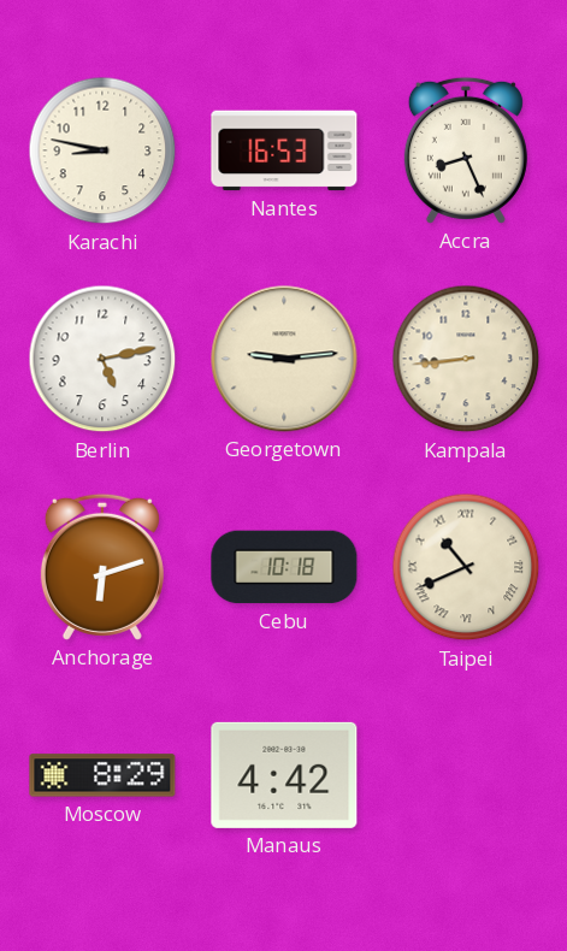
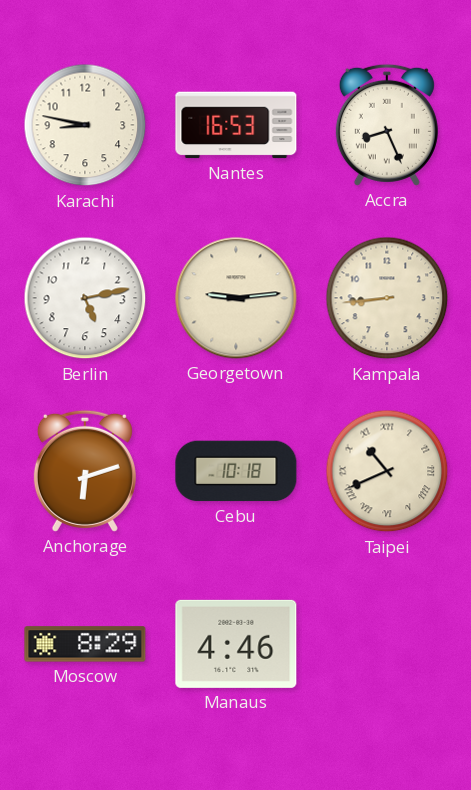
Manaus: 4:42 -> 4:46
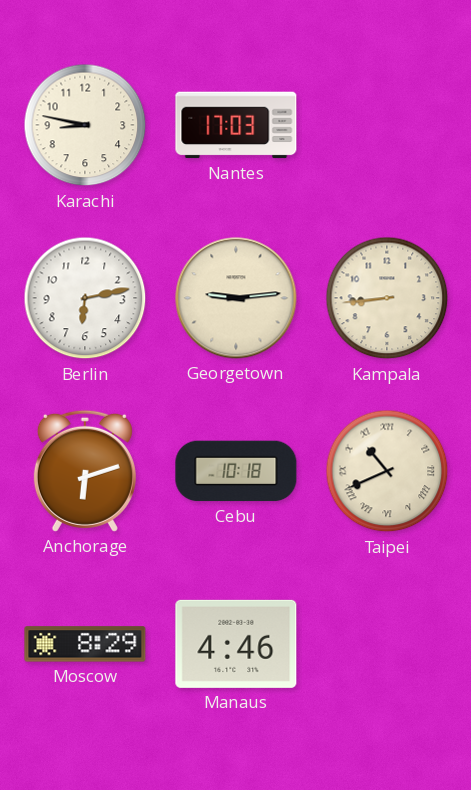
Nantes: 16:53 -> 17:03
Accra: 8:26 -> none
Berlin: 5:13 -> 6:13
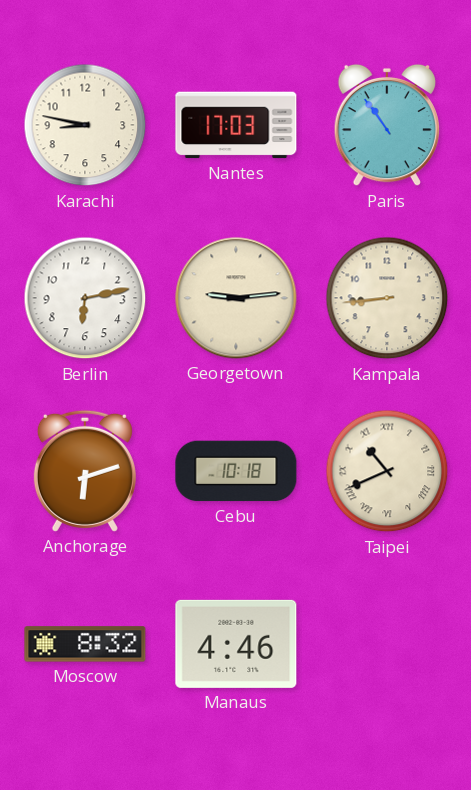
Paris: none -> 10:54
Moscow: 8:29 -> 8:32
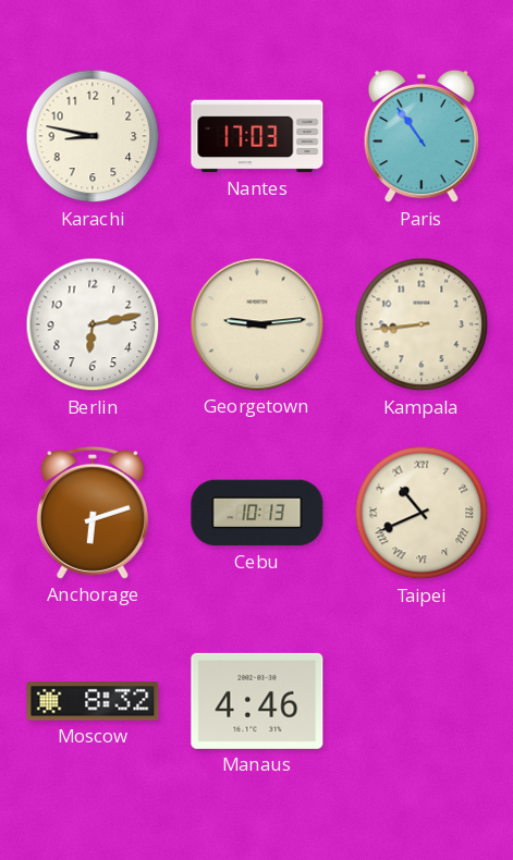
Cebu: 10:18 -> 10:13
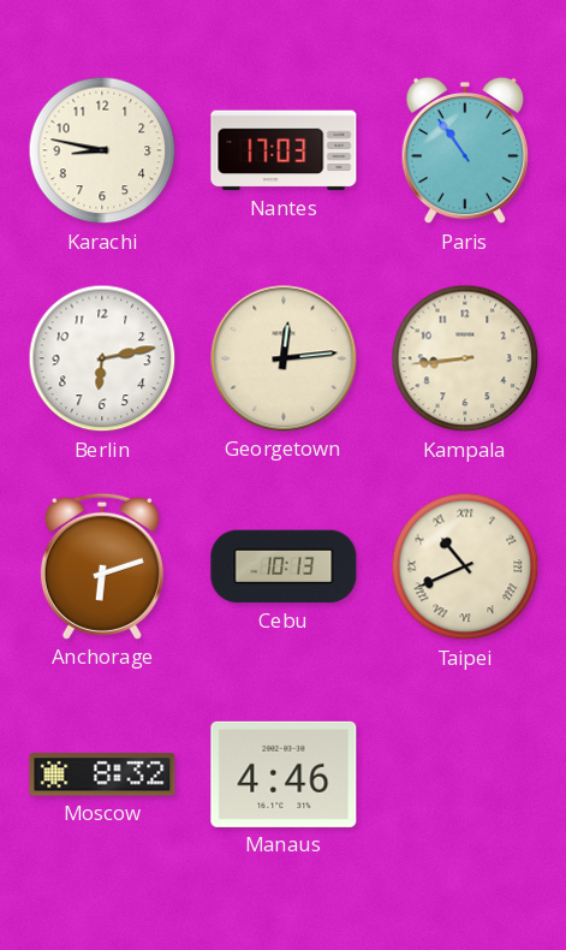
Georgetown: 9:14 -> 12:14
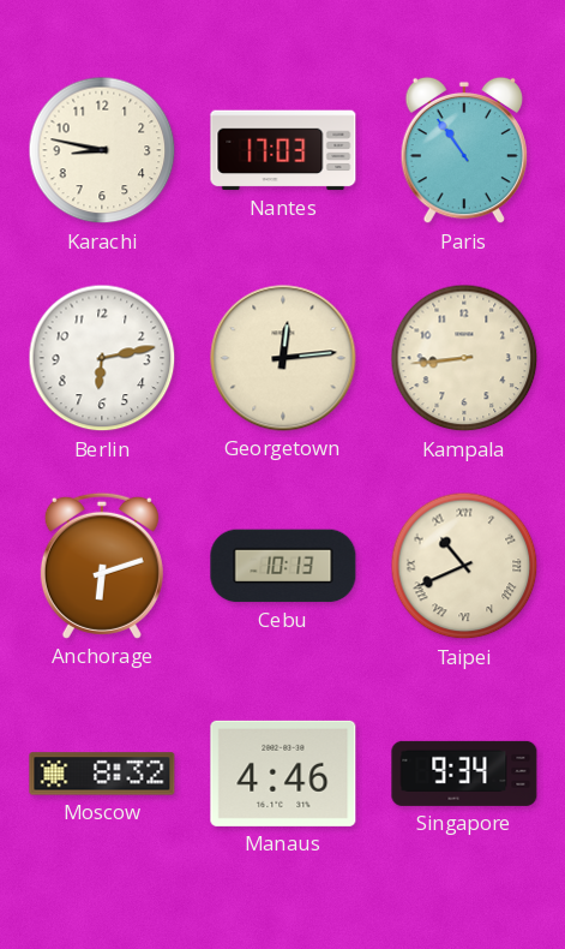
Singapore: none -> 9:34
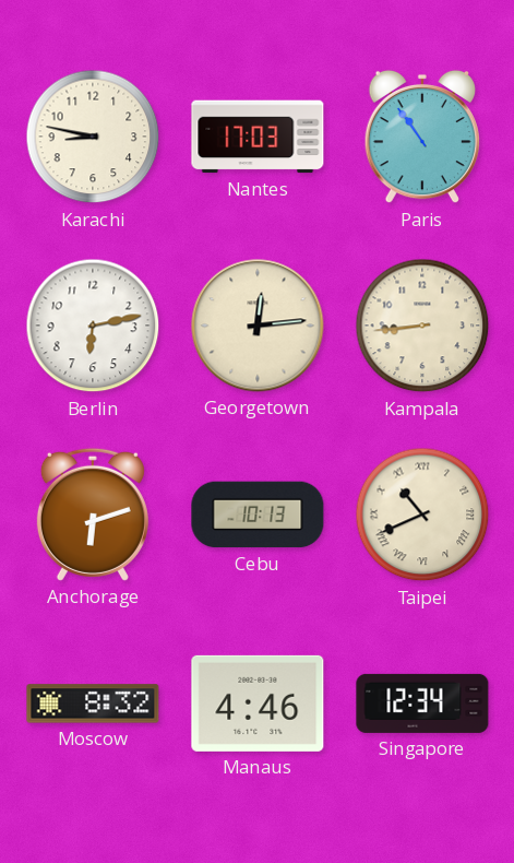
Singapore: 9:34 -> 12:34
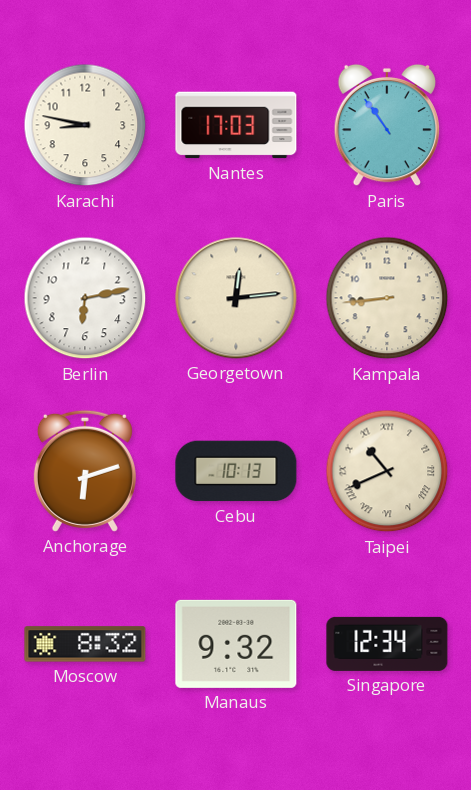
Manaus: 4:46 -> 9:32
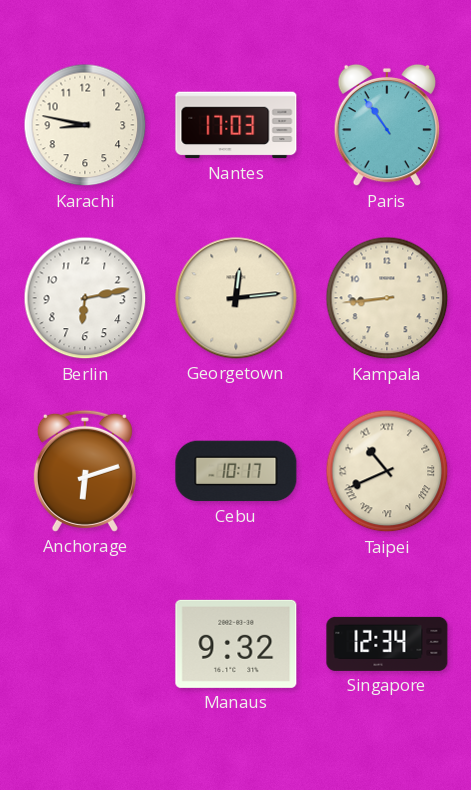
Cebu: 10:13 -> 10:17
Moscow: 8:32 -> none
